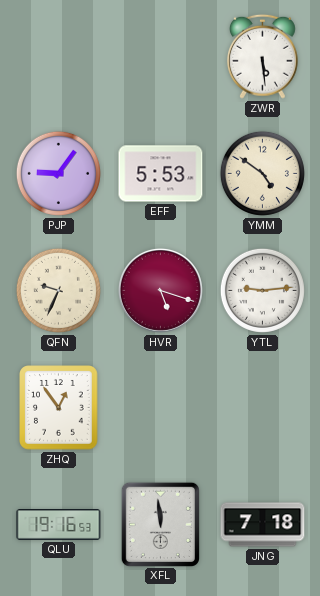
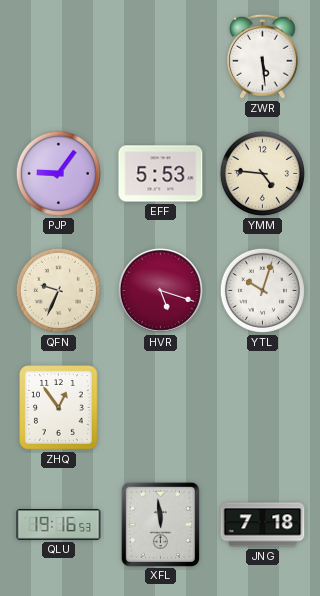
YMM: 4:51 -> 4:46
YTL: 9:14 -> 10:03
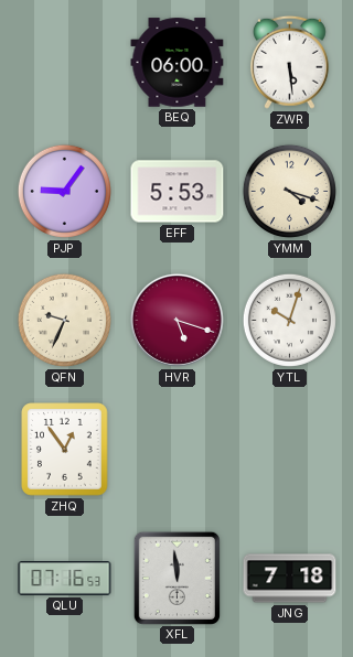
BEQ: none -> 06:00
YMM: 4:46 -> 4:18
QLU: 19:16 -> 07:16
